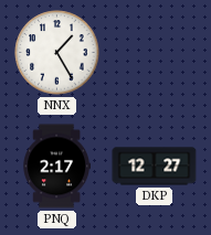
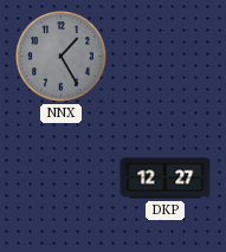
NNX dial: white -> grey
PNQ: 2:17 -> none
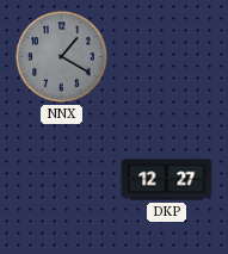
NNX: 1:25 -> 1:20
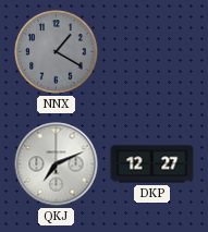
QKJ: none -> 7:11
